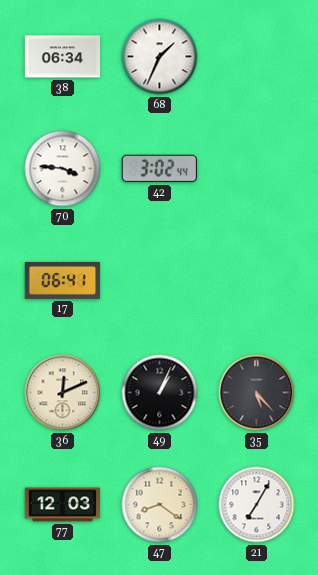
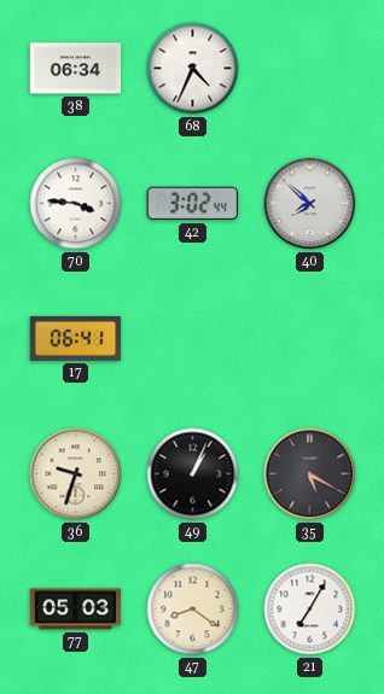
68: 1:34 -> 4:34
40: none -> 7:52
36: 12:11 -> 9:33
35: 5:23 -> 5:20
77: 12:03 -> 05:03
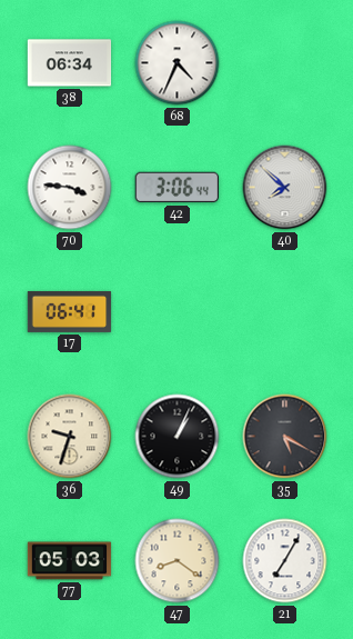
42: 3:02 -> 3:06
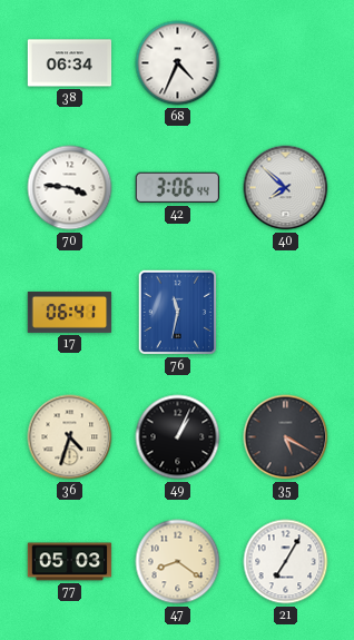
76: none -> 11:32
36: 9:33 -> 4:33
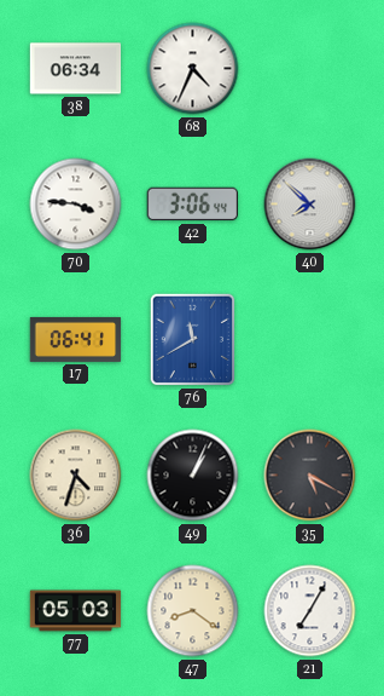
76: 11:32 -> 11:40
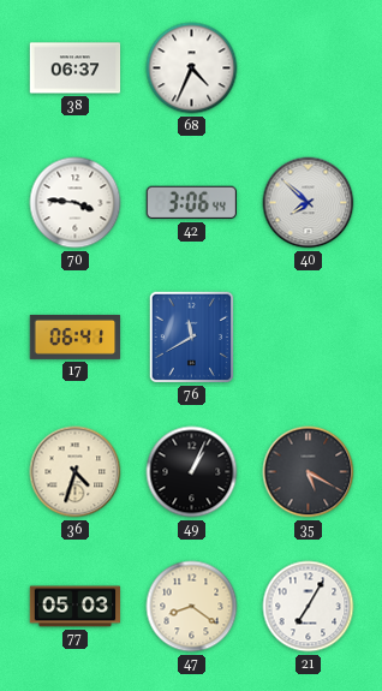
38: 06:34 -> 06:37
